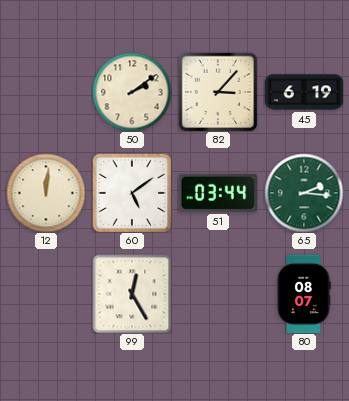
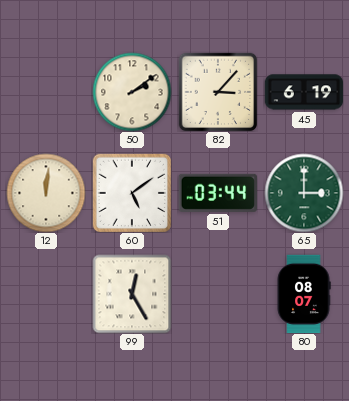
65: 2:16 -> 3:00
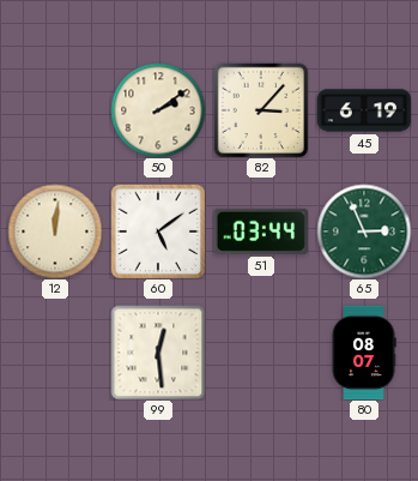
65: 3:00 -> 2:56
99: 12:25 -> 12:29
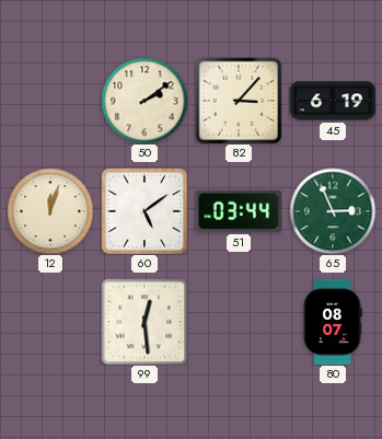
12: 12:01 -> 12:03
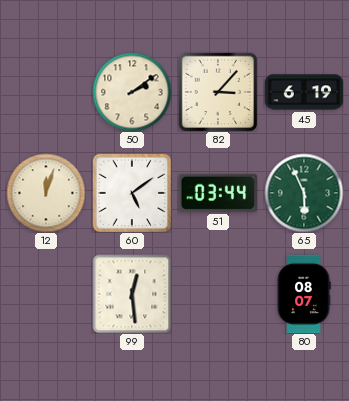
65: 2:56 -> 5:56
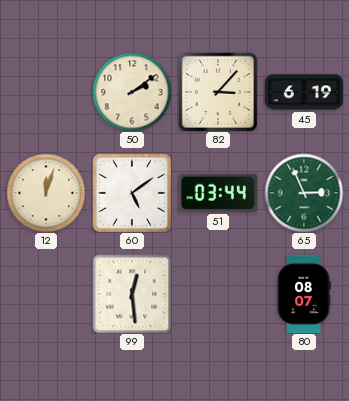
65: 5:56 -> 2:56
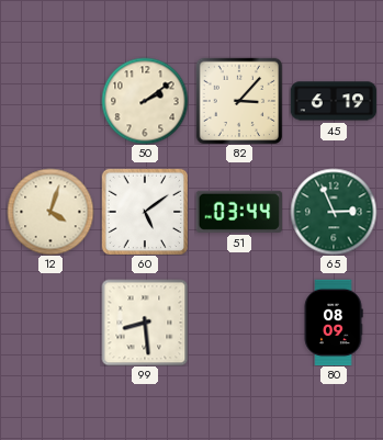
12: 12:03 -> 4:03
99: 12:29 -> 8:29
80: 08:07 -> 08:09
